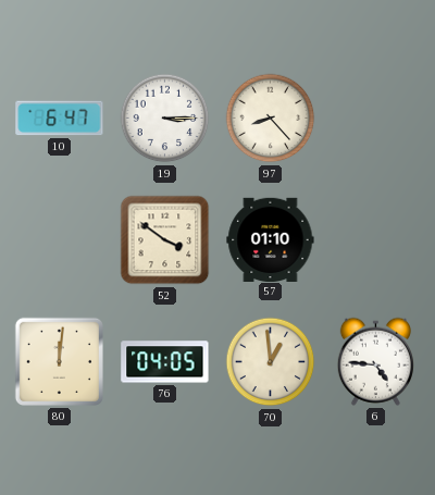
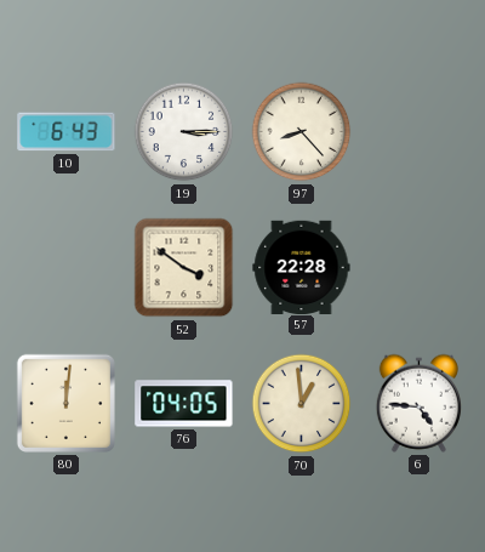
10: 6:47 -> 6:43
57: 01:10 -> 22:28
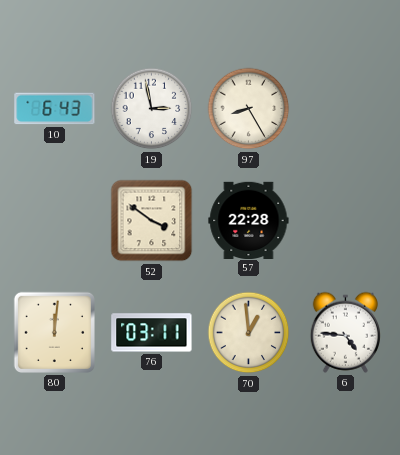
19: 3:15 -> 2:58
97: 8:23 -> 8:25
76: 04:05 -> 03:11
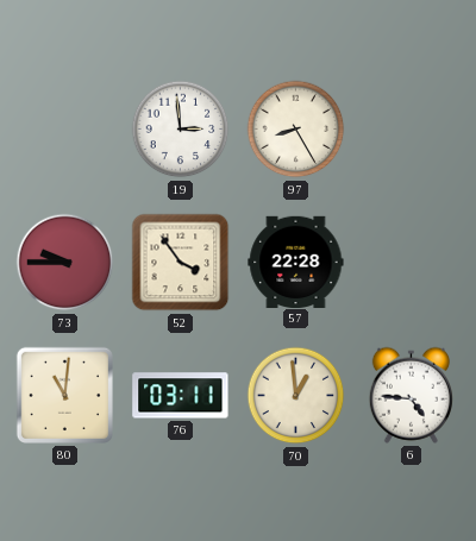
10: 6:43 -> none
19: 2:58 -> 2:59
73: none -> 9:45
52: 3:51 -> 3:54
80: 12:01 -> 11:01
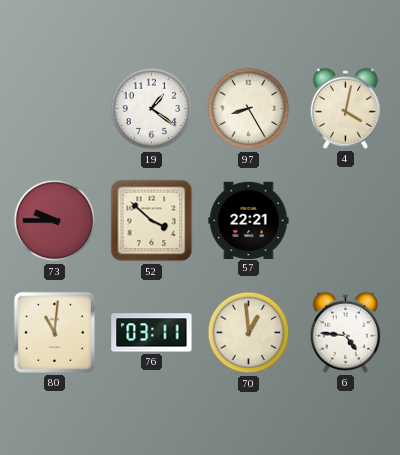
19: 2:59 -> 1:21
4: none -> 4:02
52: 3:54 -> 3:52
57: 22:28 -> 22:21
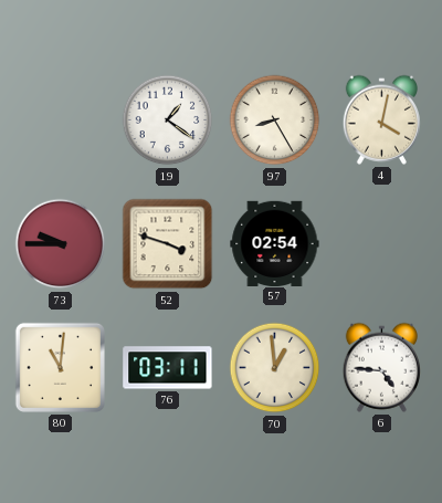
52: 3:52 -> 3:48
57: 22:21 -> 02:54
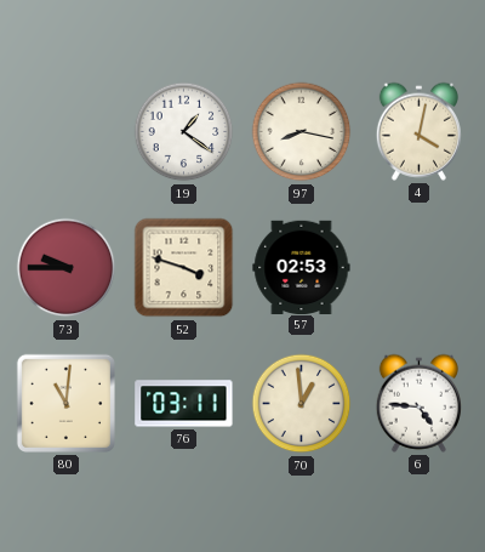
97: 8:25 -> 8:17
57: 02:54 -> 02:53
